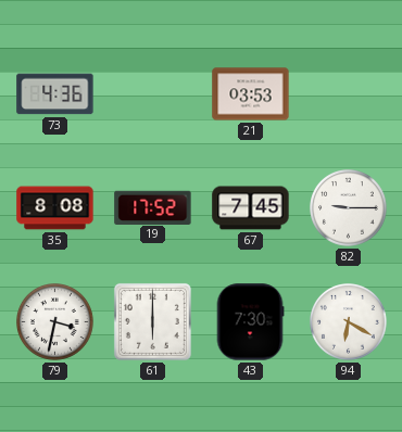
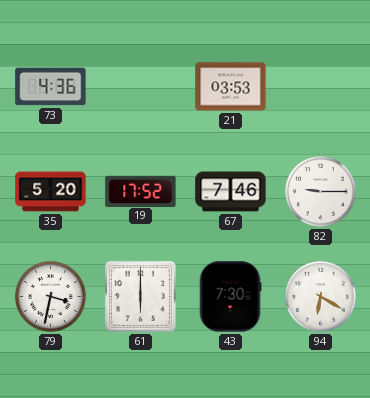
35: 8:08 -> 5:20
67: 7:45 -> 7:46
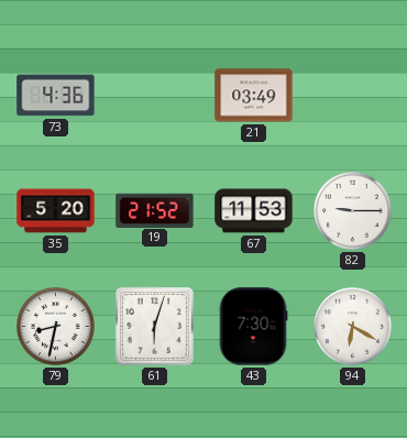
21: 03:53 -> 03:49
19: 17:52 -> 21:52
67: 7:46 -> 11:53
79: 3:32 -> 8:32
61: 6:00 -> 6:03
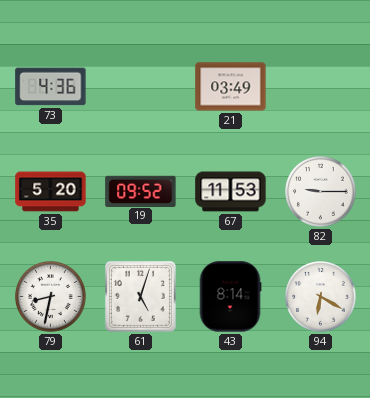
19: 21:52 -> 09:52
61: 6:03 -> 5:03
43: 7:30 -> 8:14
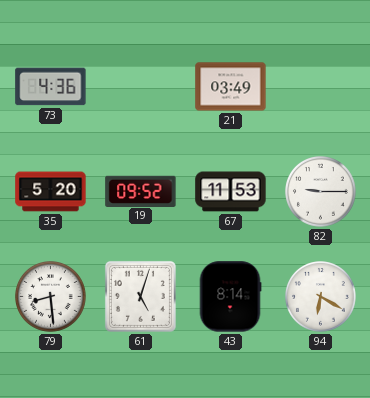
79: 8:32 -> 8:29
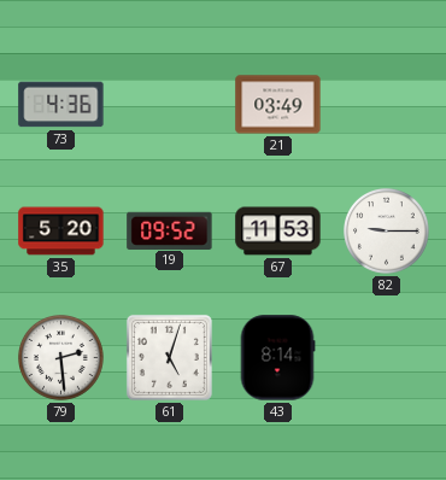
79: 8:29 -> 2:29
94: 6:20 -> none
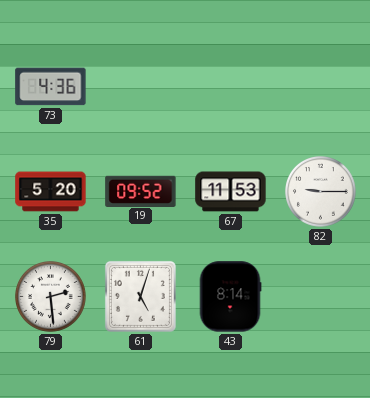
21: 03:49 -> none
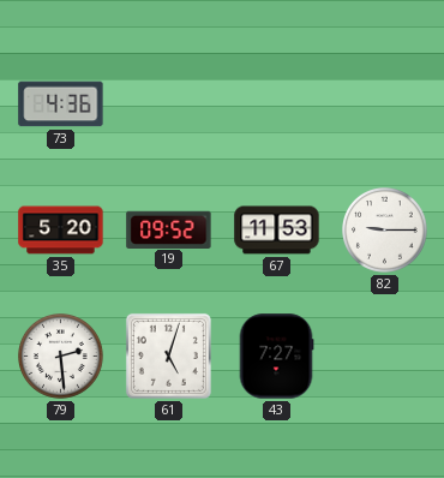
43: 8:14 -> 7:27
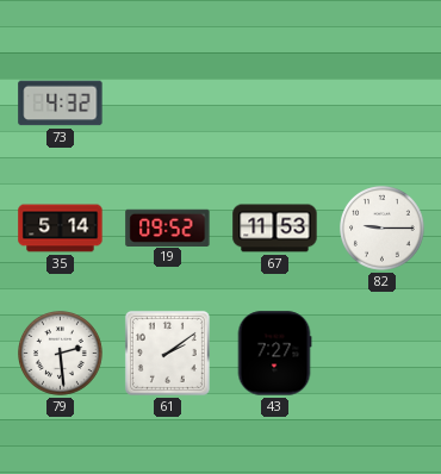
73: 4:36 -> 4:32
35: 5:20 -> 5:14
61: 5:03 -> 2:09
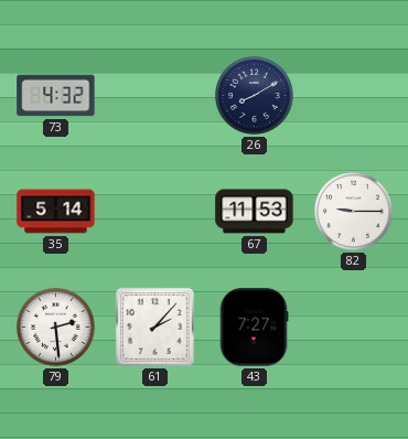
26: none -> 8:10
19: 09:52 -> none
61: 2:09 -> 2:07
